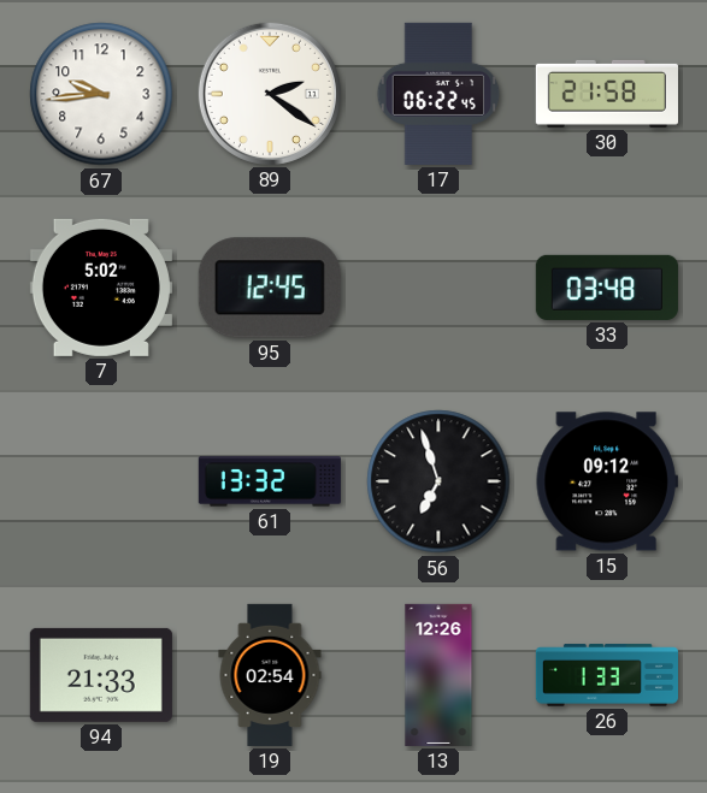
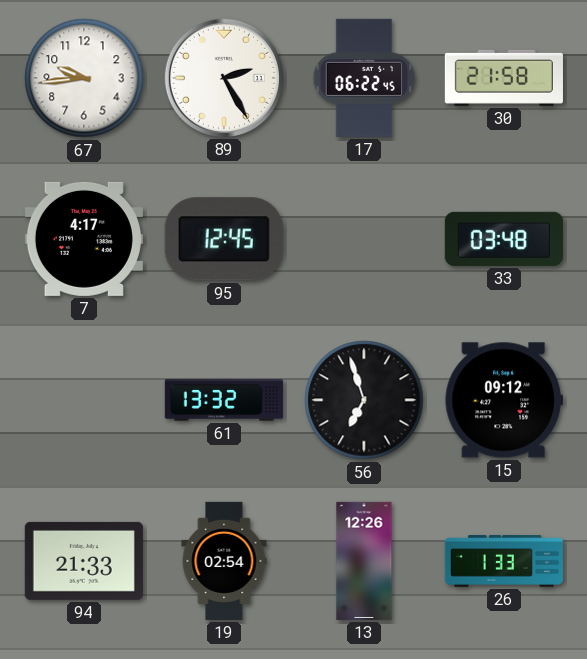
89: 2:21 -> 2:25
7: 5:02 -> 4:17
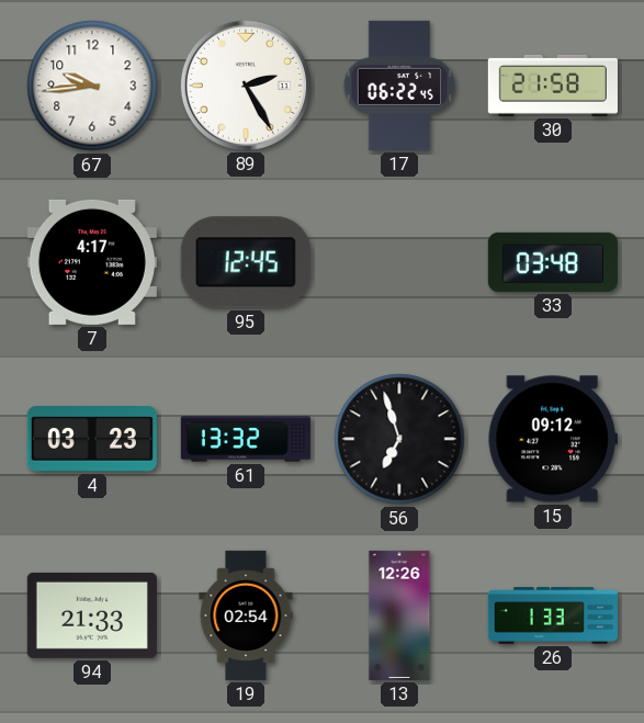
4: none -> 03:23
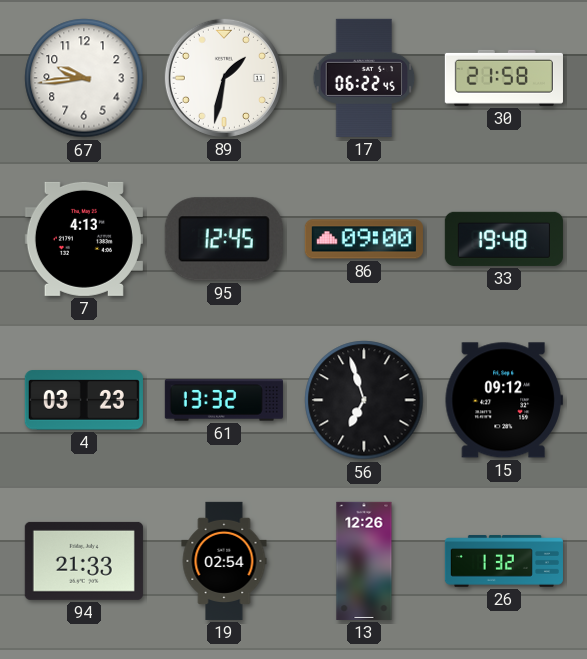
89: 2:25 -> 1:32
7: 4:17 -> 4:13
86: none -> 09:00
33: 03:48 -> 19:48
26: 1:33 -> 1:32
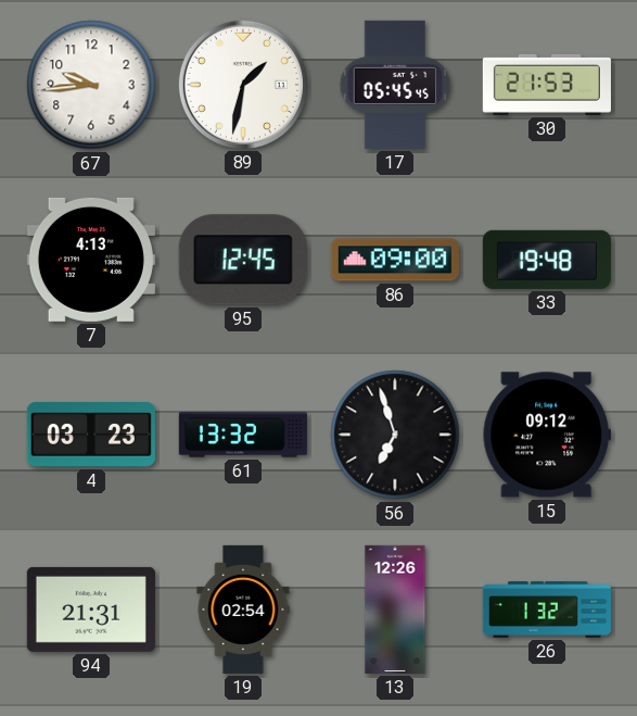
17: 06:22 -> 05:45
30: 21:58 -> 21:53
94: 21:33 -> 21:31
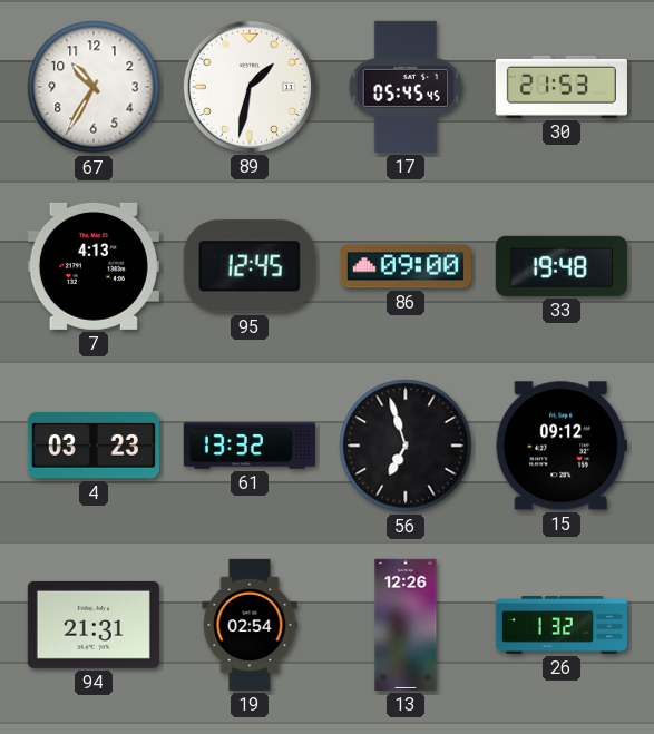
67: 9:44 -> 10:35
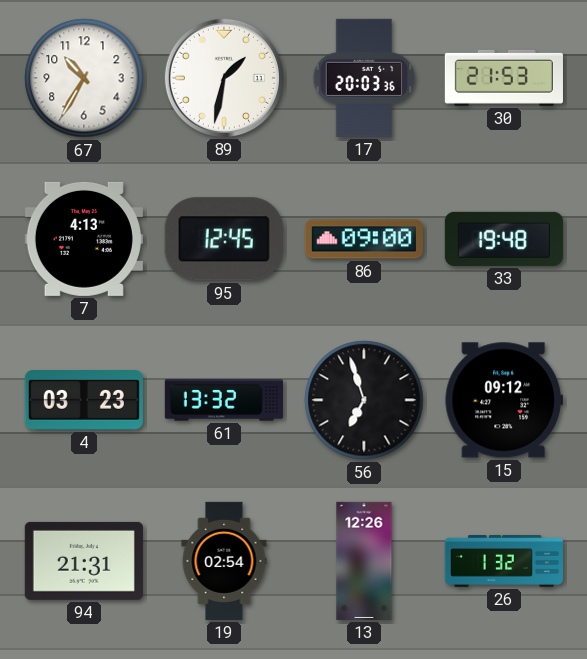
17: 05:45 -> 20:03
